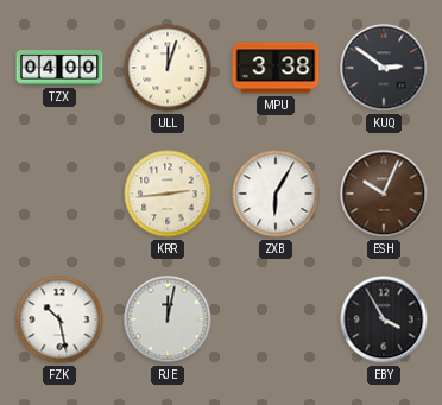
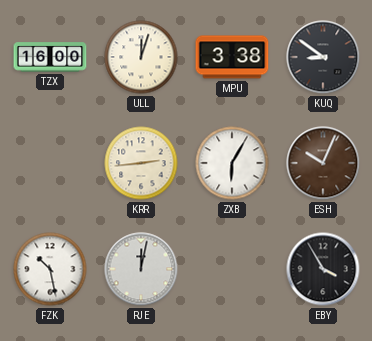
TZX: 04:00 -> 16:00
KUQ: 2:51 -> 8:51
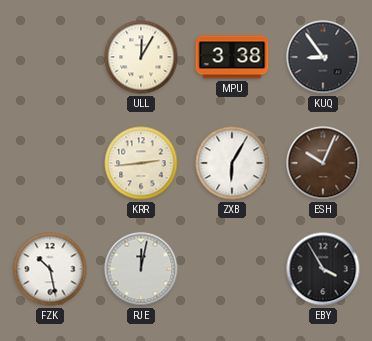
TZX: 16:00 -> none
ULL: 12:03 -> 12:05
KUQ: 8:51 -> 8:54
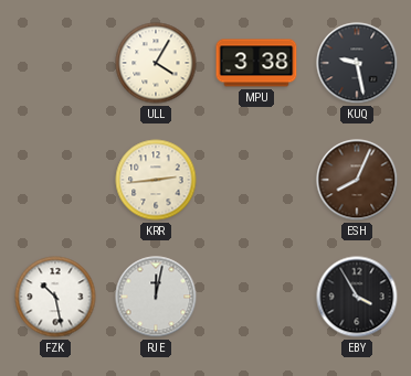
ULL: 12:05 -> 4:05
KUQ: 8:54 -> 9:28
ZXB: 6:05 -> none
ESH: 10:04 -> 8:04
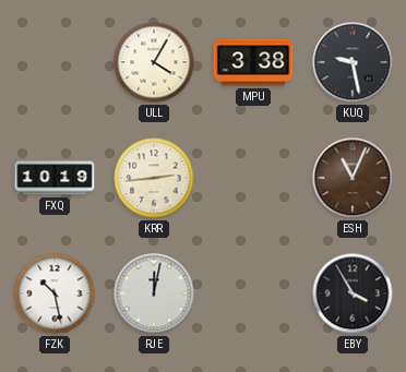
FXQ: none -> 10:19
ESH: 8:04 -> 11:04
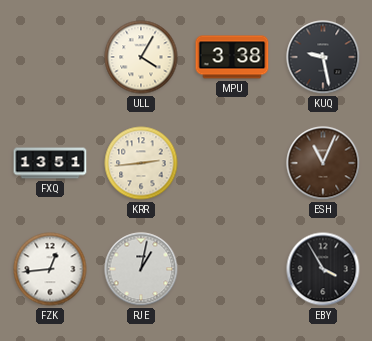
FXQ: 10:19 -> 13:51
FZK: 10:28 -> 12:44
RJE: 12:02 -> 1:02
